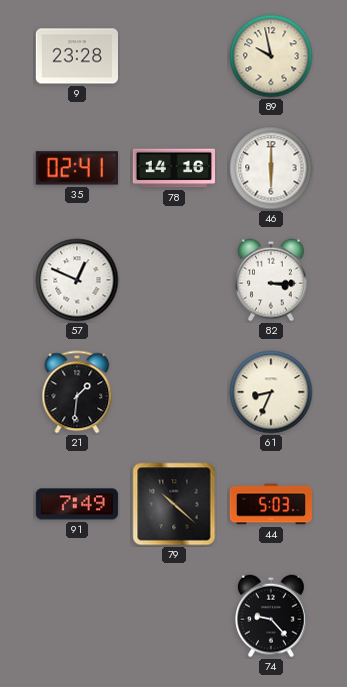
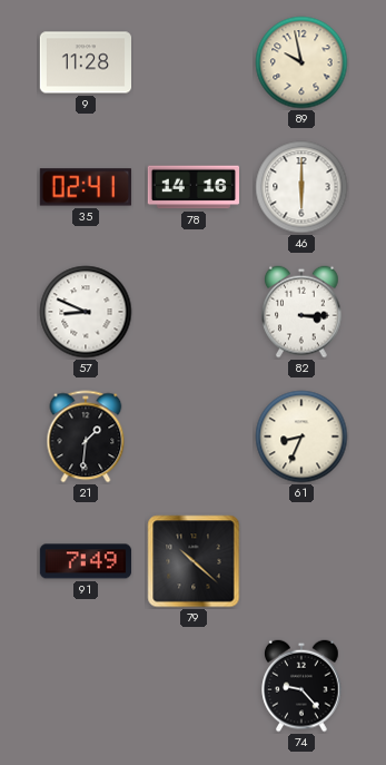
9: 23:28 -> 11:28
57: 12:49 -> 8:49
44: 5:03 -> none
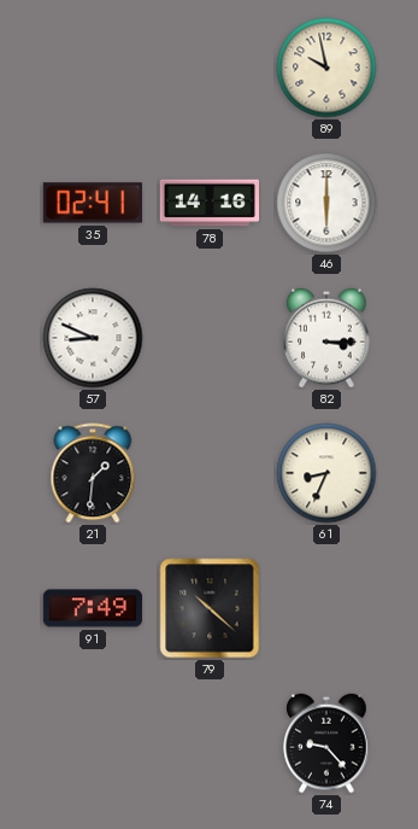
9: 11:28 -> none
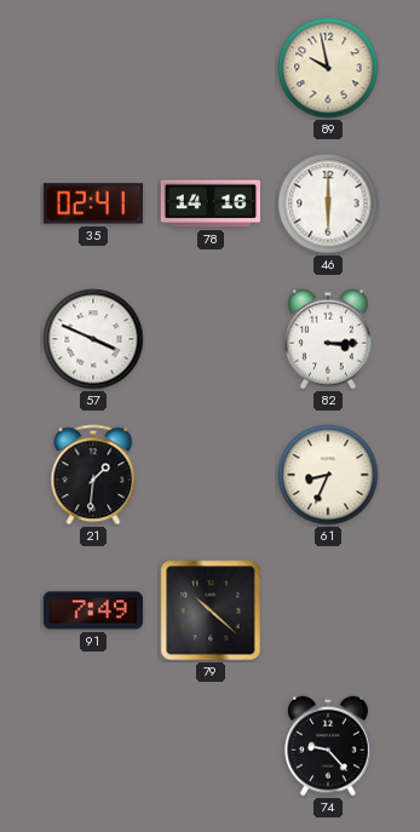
57: 8:49 -> 3:49
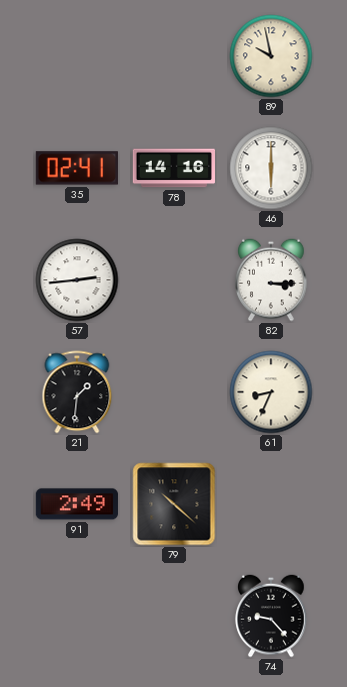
57: 3:49 -> 2:44
91: 7:49 -> 2:49
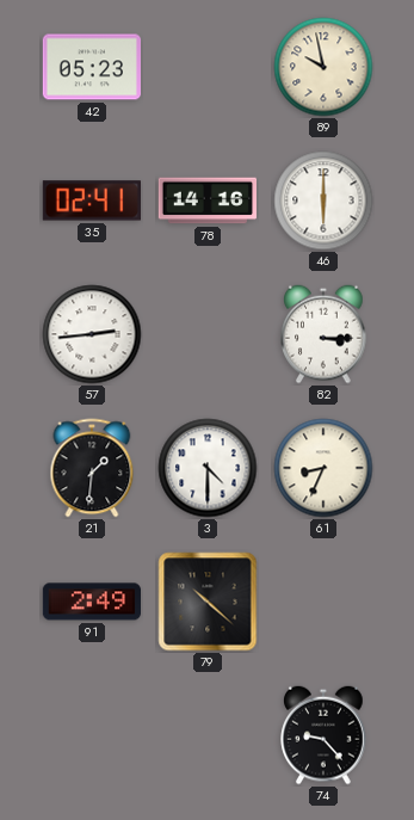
42: none -> 05:23
3: none -> 4:30
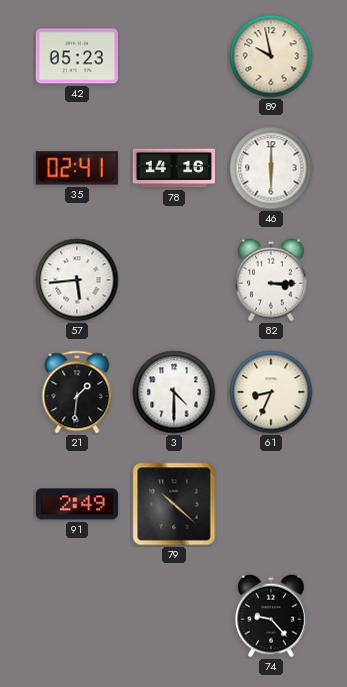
57: 2:44 -> 5:44
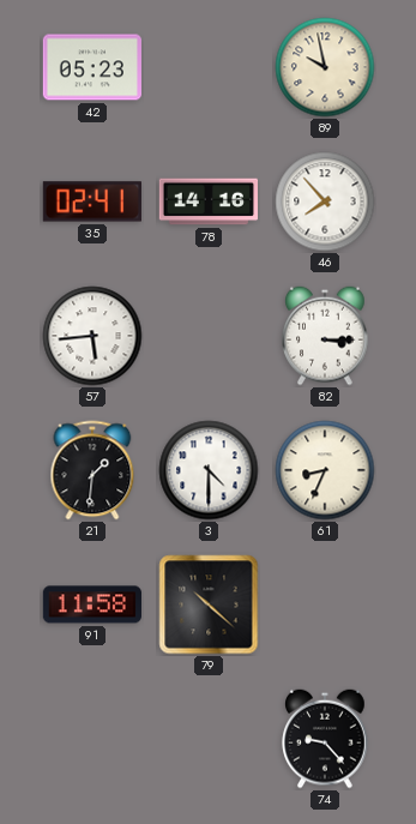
46: 6:00 -> 7:53
91: 2:49 -> 11:58
